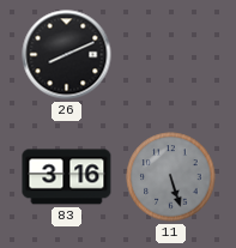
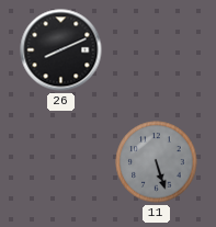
83: 3:16 -> none
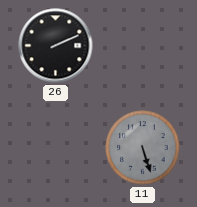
26: 8:11 -> 2:11
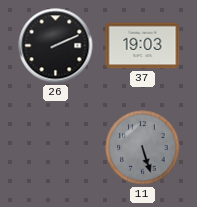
37: none -> 19:03
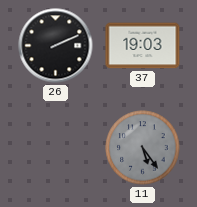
11: 5:27 -> 5:24
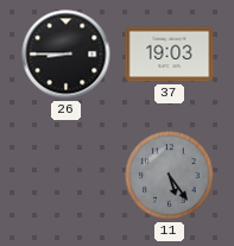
26: 2:11 -> 8:45
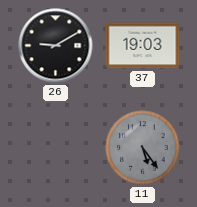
26: 8:45 -> 9:10
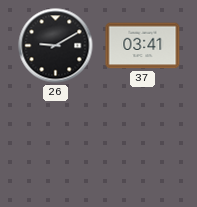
37: 19:03 -> 03:41
11: 5:24 -> none
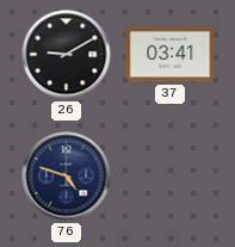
76: none -> 4:48
